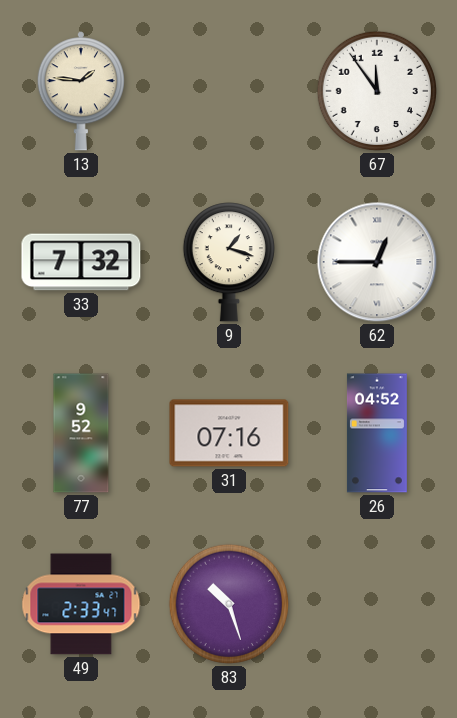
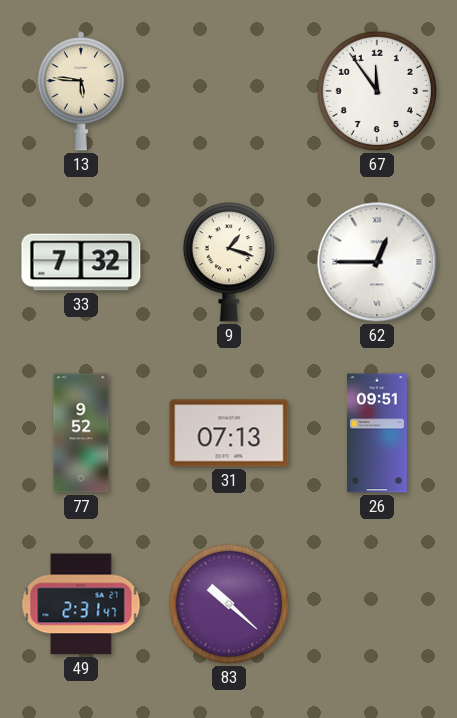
13: 1:46 -> 5:46
31: 07:16 -> 07:13
26: 04:52 -> 09:51
49: 2:33 -> 2:31
83: 10:27 -> 10:22
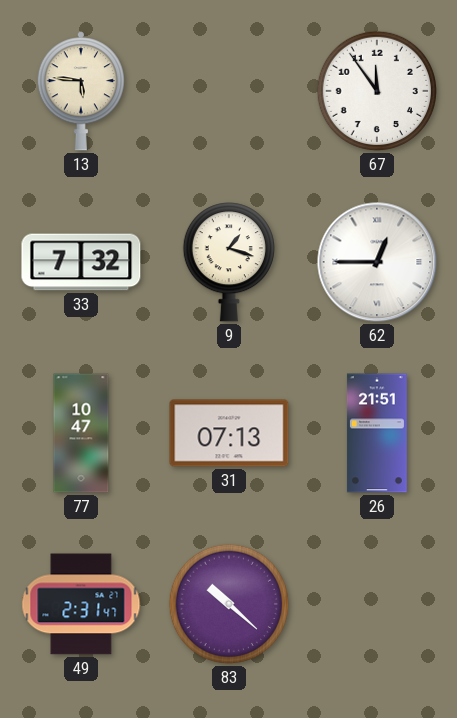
77: 9:52 -> 10:47
26: 09:51 -> 21:51
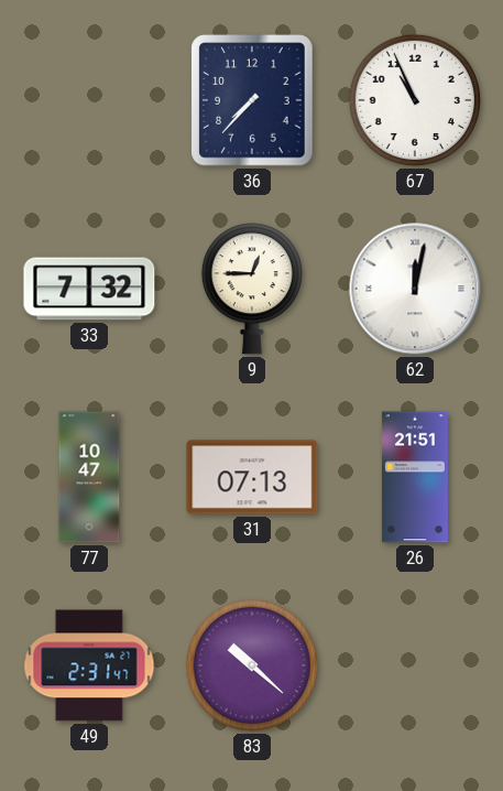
13: 5:46 -> none
36: none -> 7:37
67: 11:54 -> 10:56
9: 1:18 -> 12:45
62: 12:45 -> 12:02
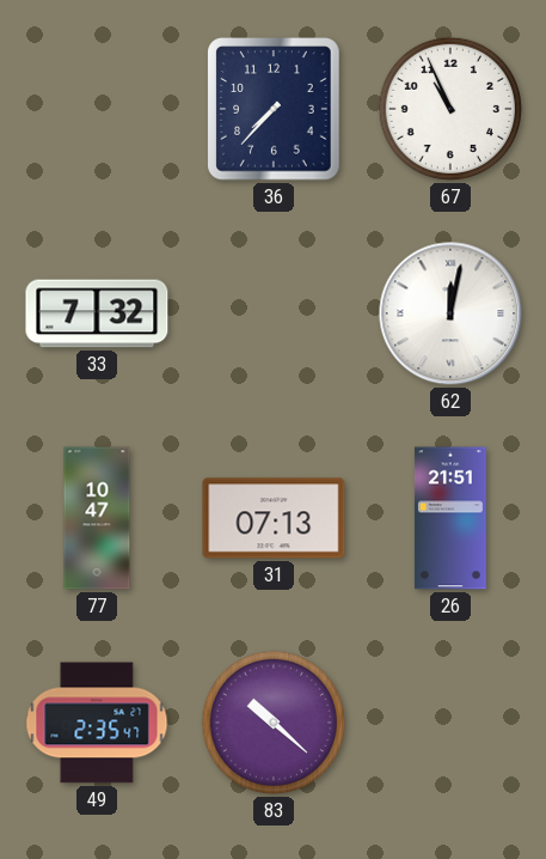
9: 12:45 -> none
49: 2:31 -> 2:35
